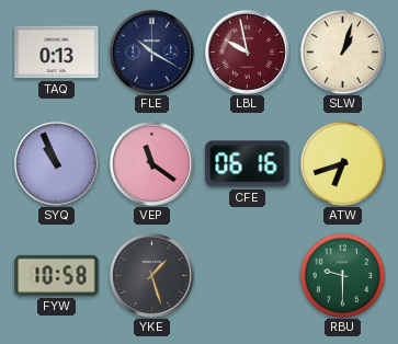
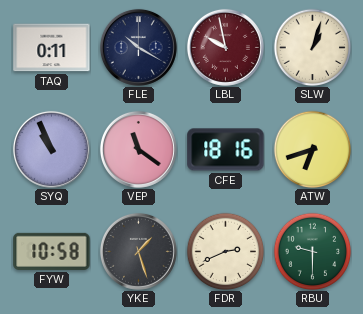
TAQ: 0:13 -> 0:11
CFE: 06:16 -> 18:16
FDR: none -> 2:41
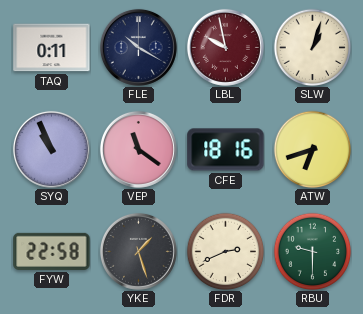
FYW: 10:58 -> 22:58
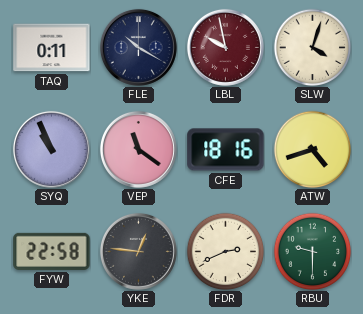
SLW: 1:03 -> 4:03
ATW: 6:42 -> 4:42
YKE: 1:27 -> 12:46
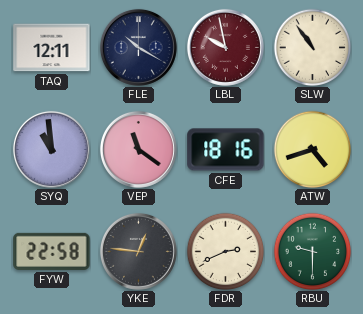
TAQ: 0:11 -> 12:11
SLW: 4:03 -> 10:54
SYQ: 10:56 -> 10:59
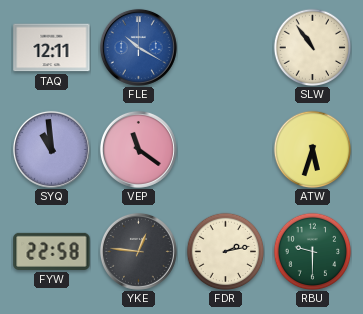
FLE dial: navy -> blue
LBL: 9:58 -> none
CFE: 18:16 -> none
ATW: 4:42 -> 5:33
FDR: 2:41 -> 2:13
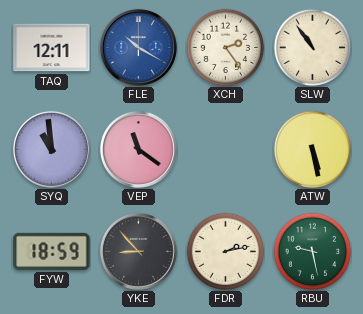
XCH: none -> 2:24
ATW: 5:33 -> 5:28
FYW: 22:58 -> 18:59
YKE: 12:46 -> 8:53
RBU: 9:30 -> 9:28
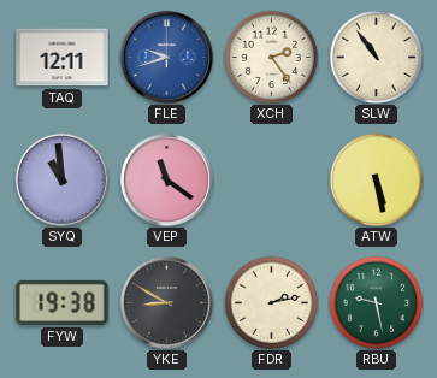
FLE: 10:20 -> 9:42
FYW: 18:59 -> 19:38
YKE: 8:53 -> 8:50
